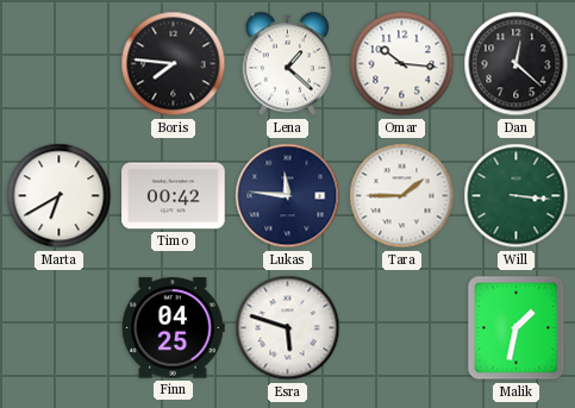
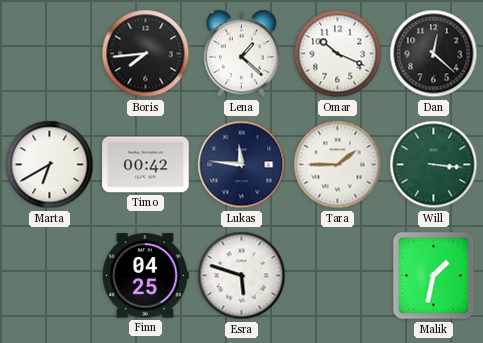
Boris: 7:46 -> 7:44
Omar: 10:16 -> 10:19
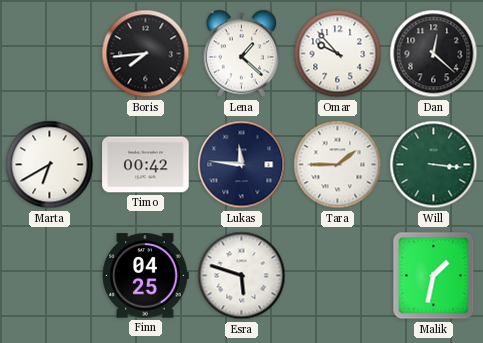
Omar: 10:19 -> 9:53
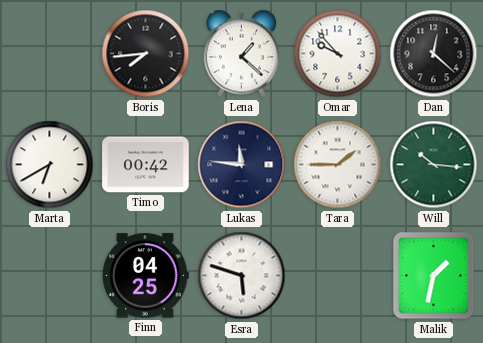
Will: 3:16 -> 10:16
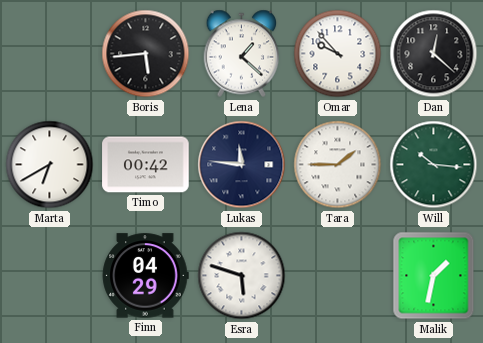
Boris: 7:44 -> 5:44
Finn: 04:25 -> 04:29
